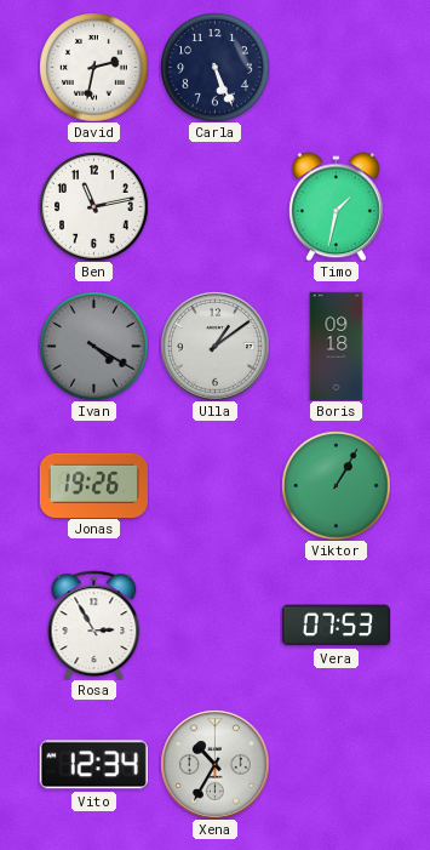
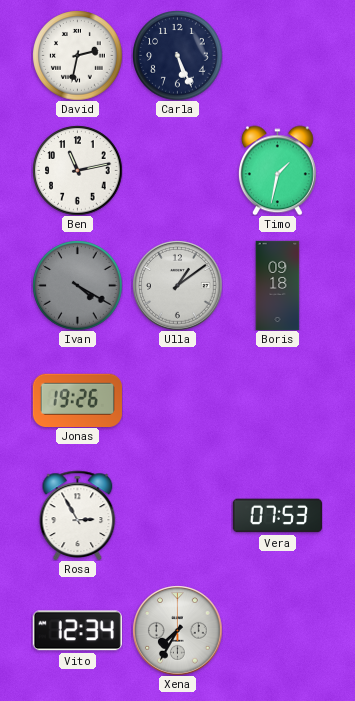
Viktor: 1:05 -> none
Xena: 10:35 -> 7:35
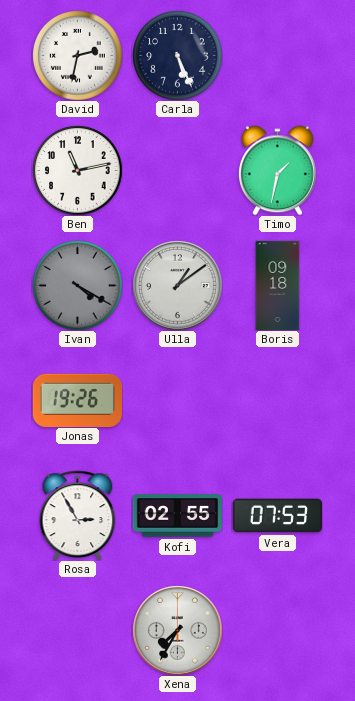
Kofi: none -> 02:55
Vito: 12:34 -> none
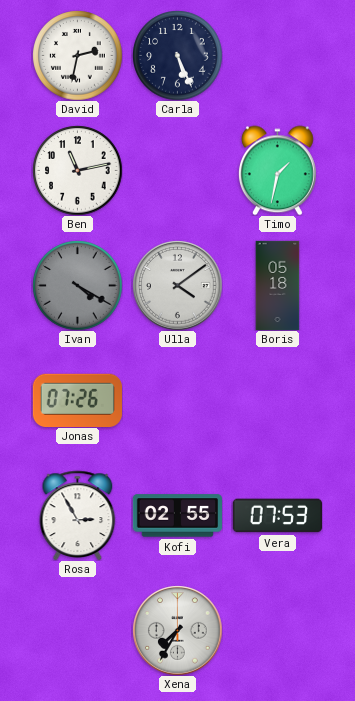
Ulla: 1:09 -> 4:09
Boris: 09:18 -> 05:18
Jonas: 19:26 -> 07:26
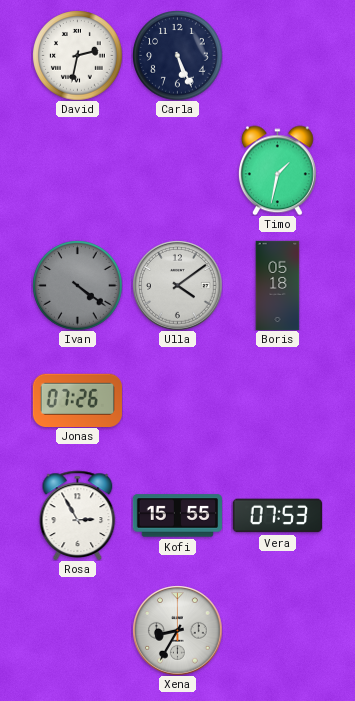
Ben: 11:13 -> none
Ivan: 4:20 -> 4:21
Kofi: 02:55 -> 15:55
Xena: 7:35 -> 8:35
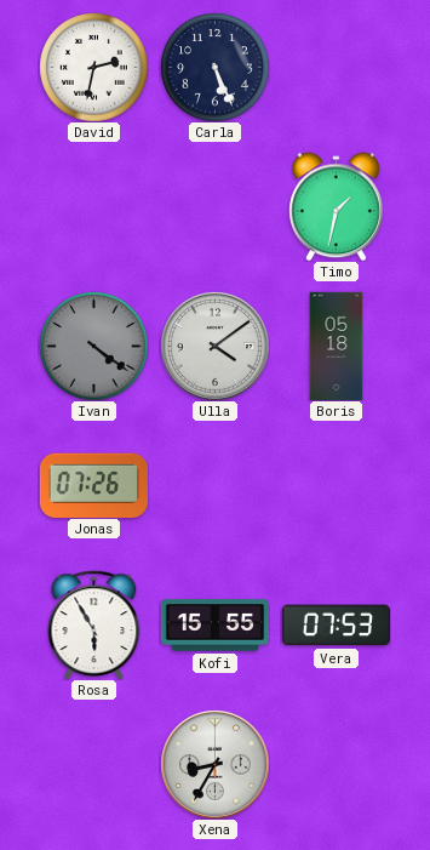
Rosa: 2:55 -> 5:55
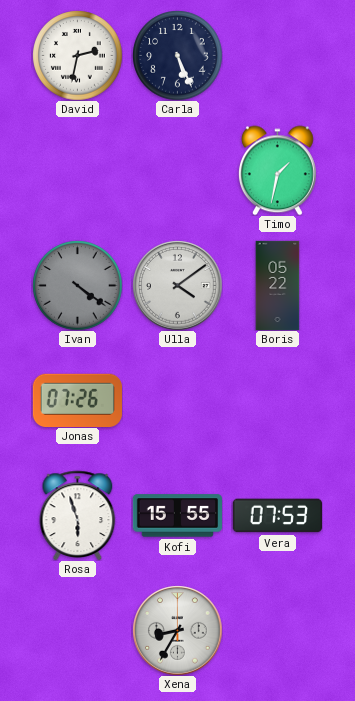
Boris: 05:18 -> 05:22
Rosa: 5:55 -> 5:57
